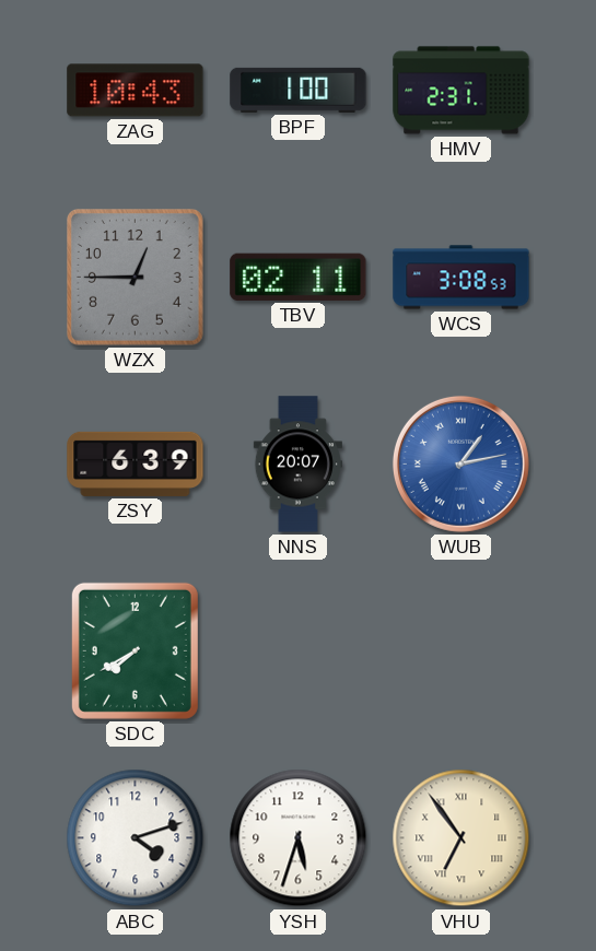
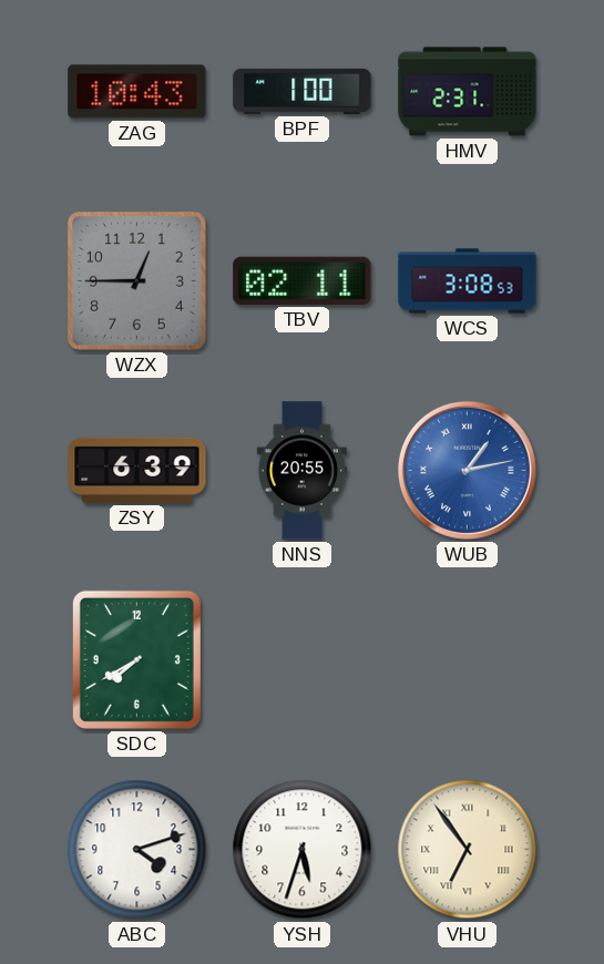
NNS: 20:07 -> 20:55
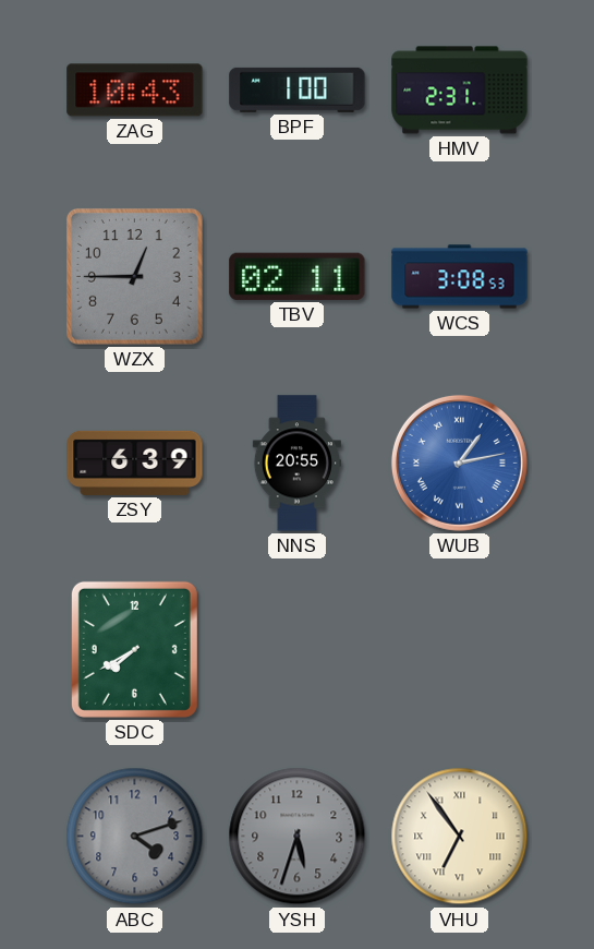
ABC dial: white -> grey
YSH dial: white -> grey
